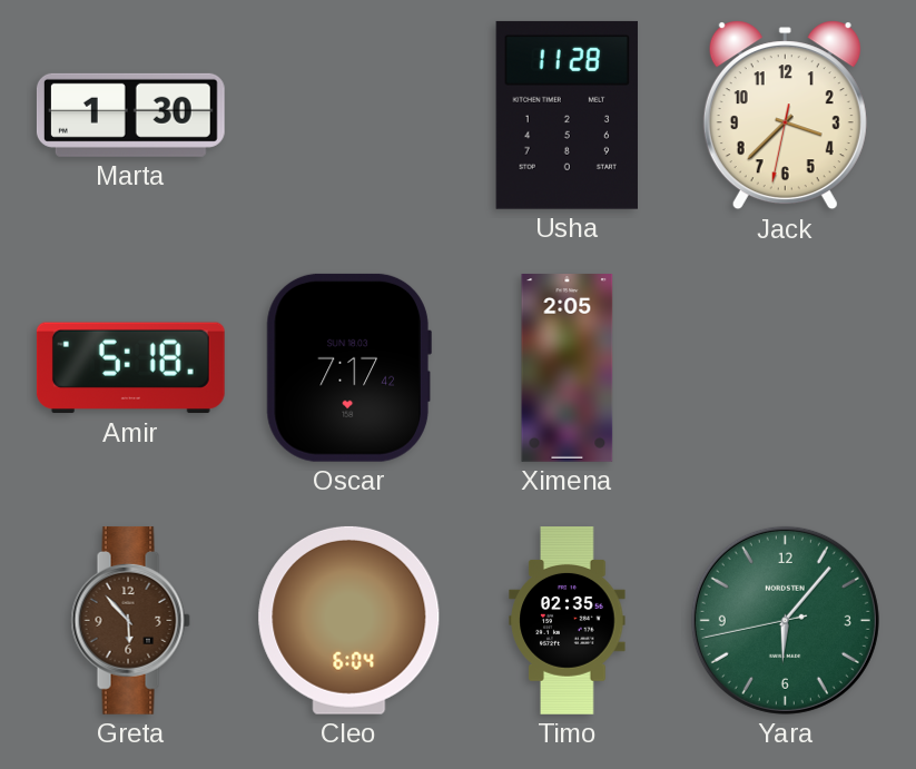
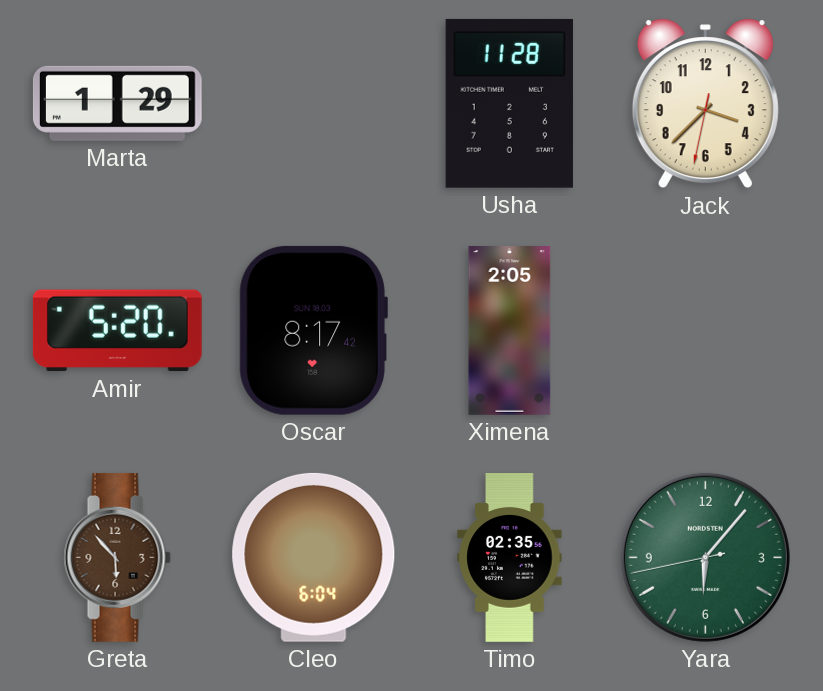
Marta: 1:30 -> 1:29
Amir: 5:18 -> 5:20
Oscar: 7:17 -> 8:17
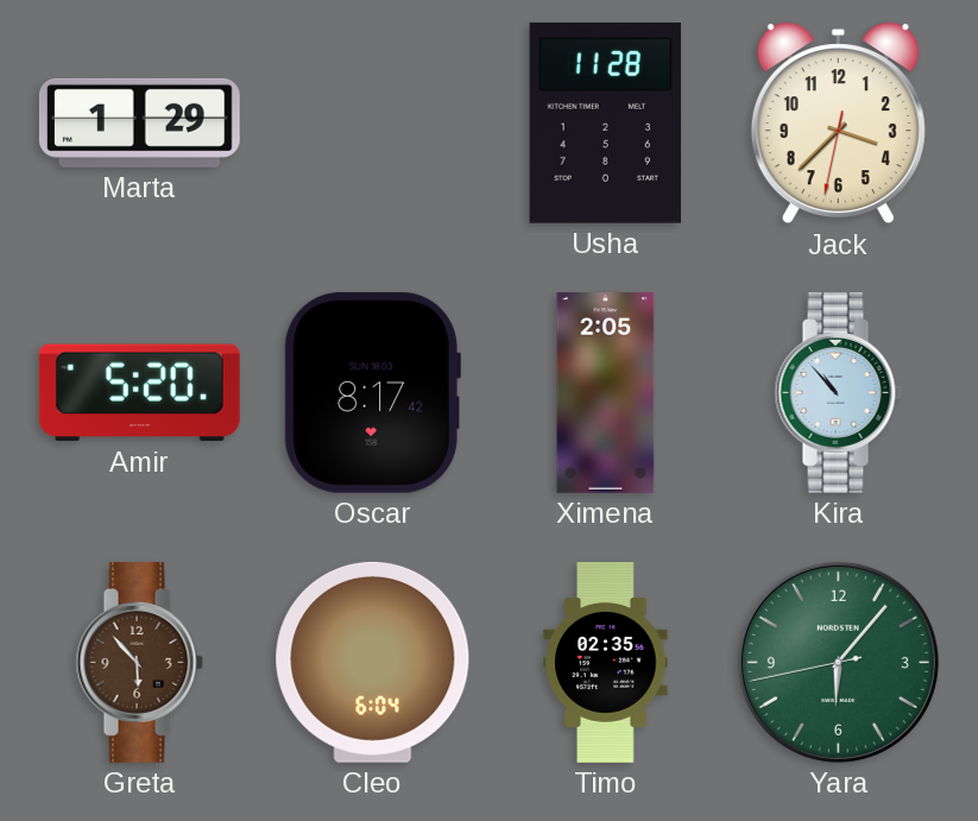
Kira: none -> 10:53
